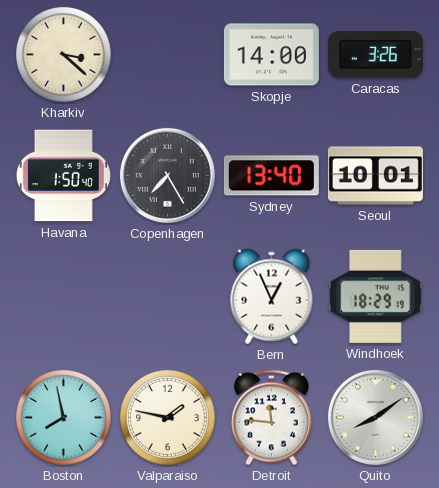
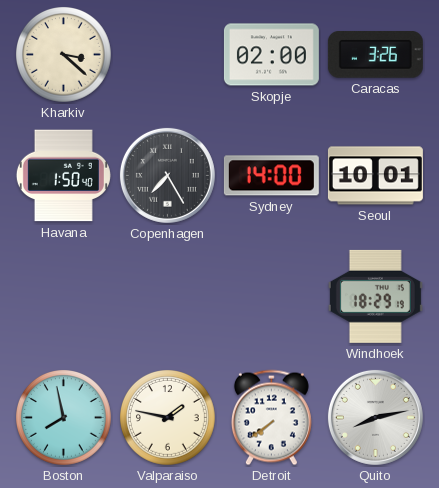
Skopje: 14:00 -> 02:00
Sydney: 13:40 -> 14:00
Bern: 12:56 -> none
Detroit: 11:46 -> 7:39
Quito: 8:09 -> 8:13
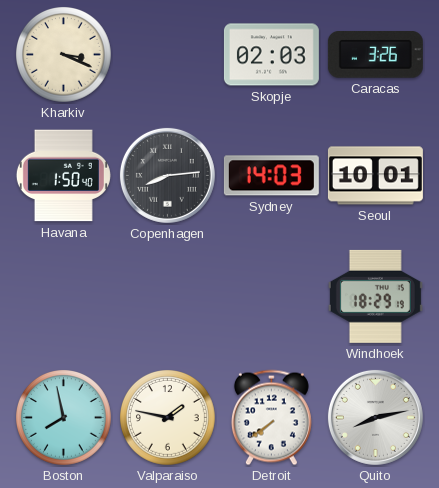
Kharkiv: 3:22 -> 3:19
Skopje: 02:00 -> 02:03
Copenhagen: 7:25 -> 8:14
Sydney: 14:00 -> 14:03
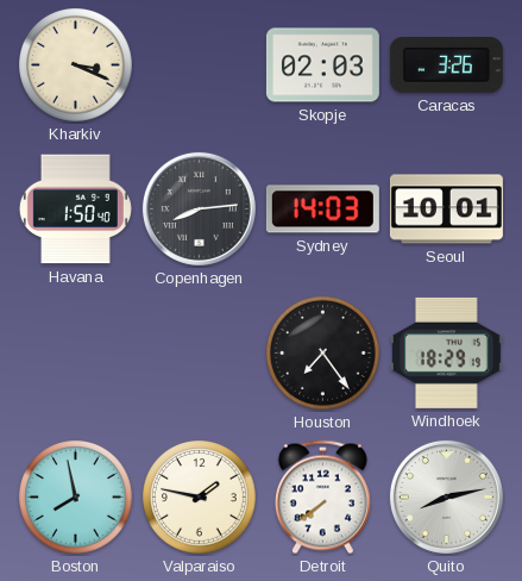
Houston: none -> 7:24
